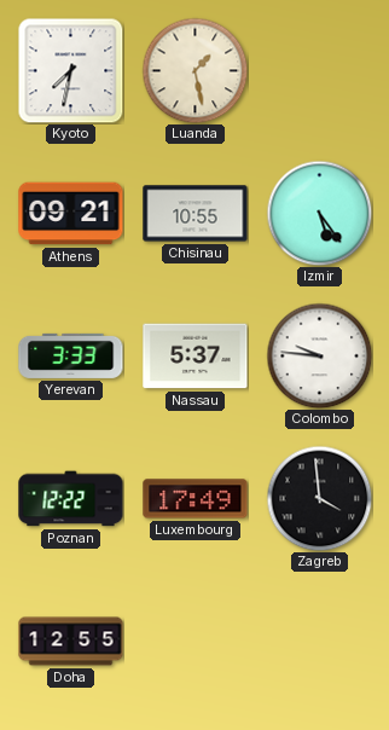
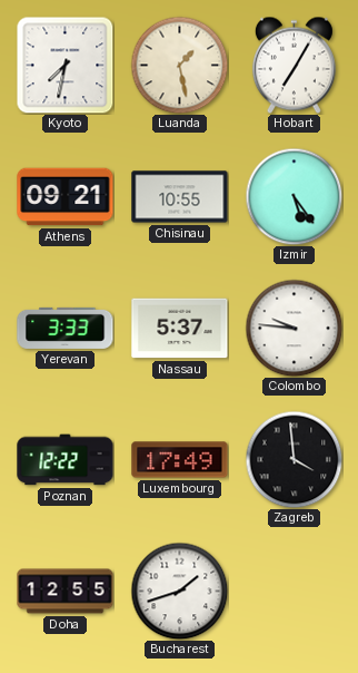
Hobart: none -> 7:05
Bucharest: none -> 1:42
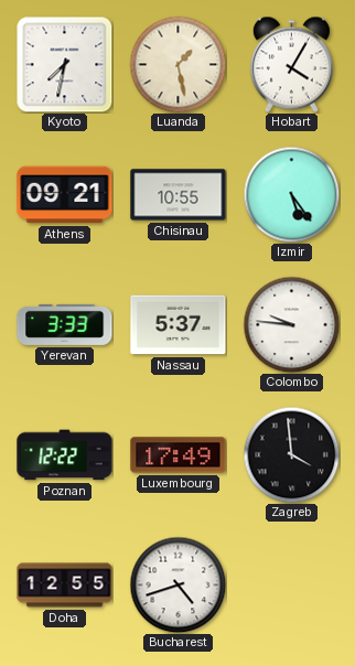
Hobart: 7:05 -> 4:05
Bucharest: 1:42 -> 4:42
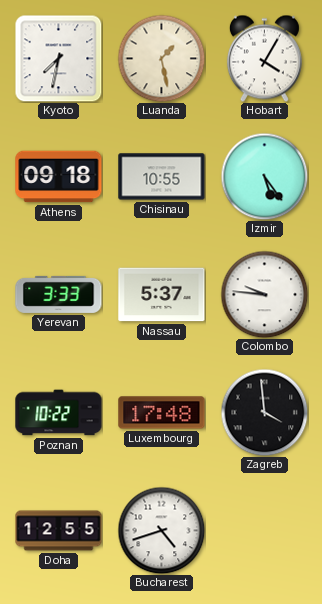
Athens: 09:21 -> 09:18
Poznan: 12:22 -> 10:22
Luxembourg: 17:49 -> 17:48
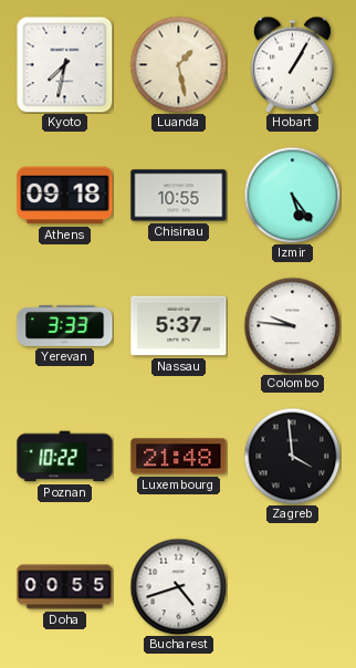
Hobart: 4:05 -> 1:05
Luxembourg: 17:48 -> 21:48
Doha: 12:55 -> 00:55
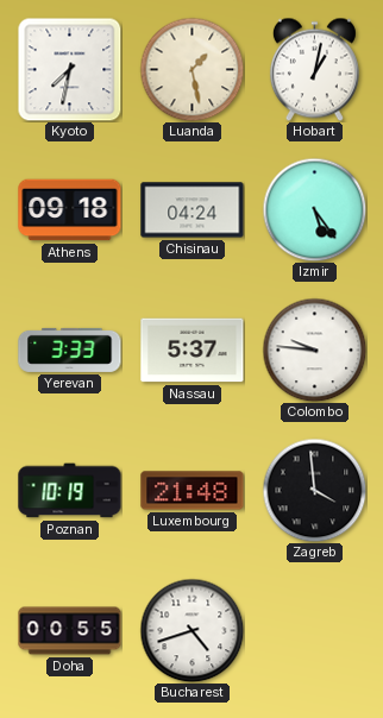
Hobart: 1:05 -> 1:02
Chisinau: 10:55 -> 04:24
Poznan: 10:22 -> 10:19
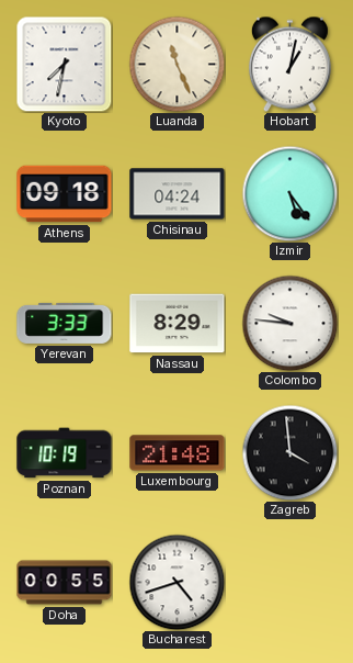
Luanda: 1:28 -> 11:26
Nassau: 5:37 -> 8:29
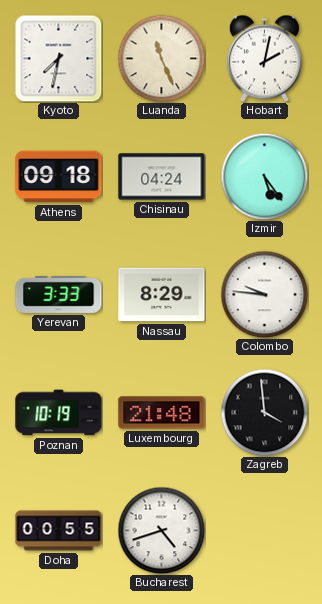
Hobart: 1:02 -> 2:02
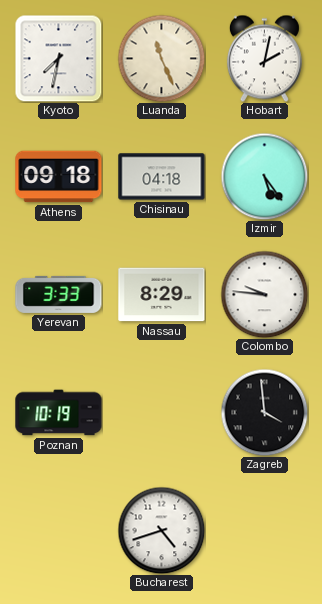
Chisinau: 04:24 -> 04:18
Luxembourg: 21:48 -> none
Doha: 00:55 -> none
